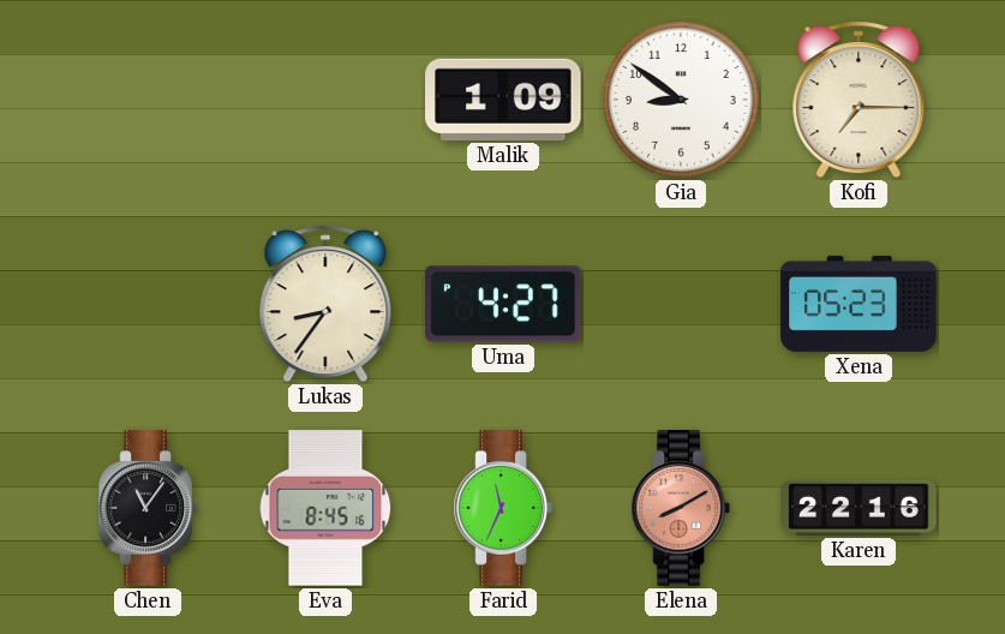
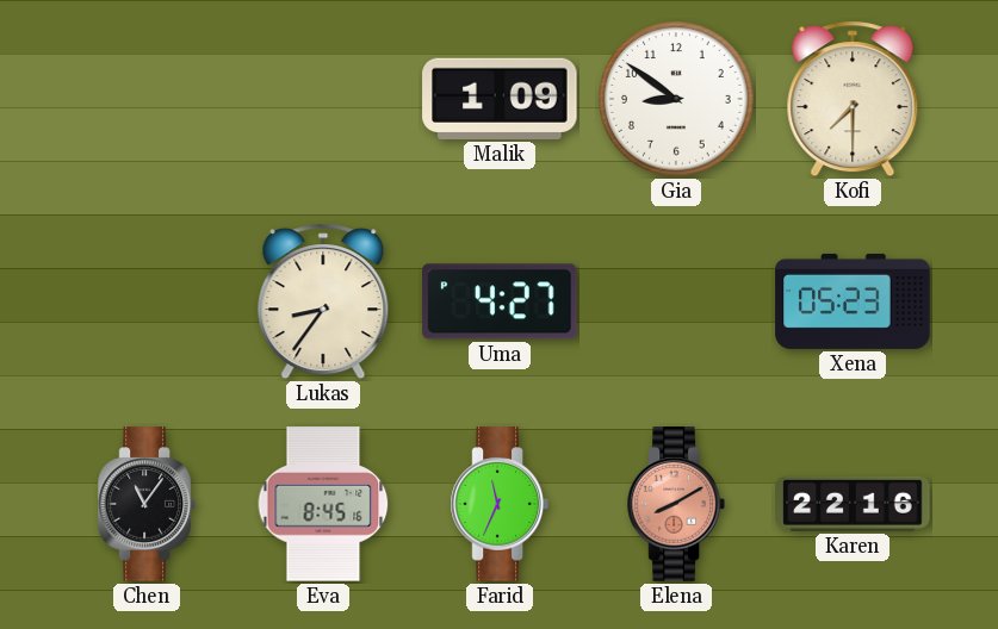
Kofi: 7:15 -> 7:30
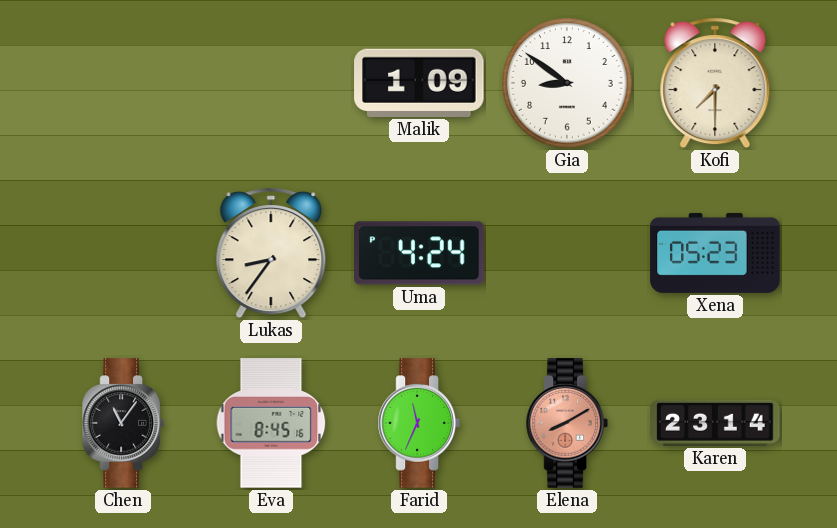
Uma: 4:27 -> 4:24
Karen: 22:16 -> 23:14
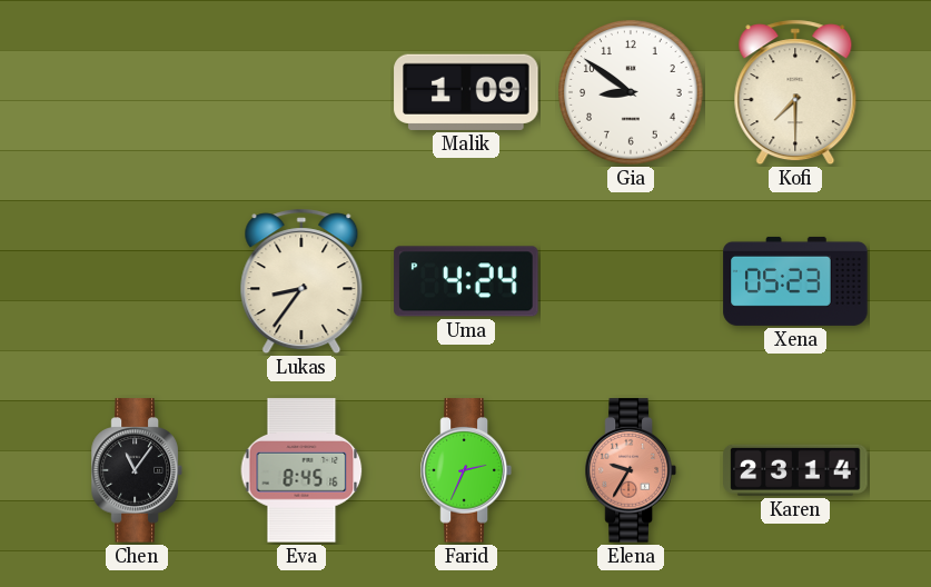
Farid: 11:34 -> 2:34
Elena: 8:10 -> 9:35
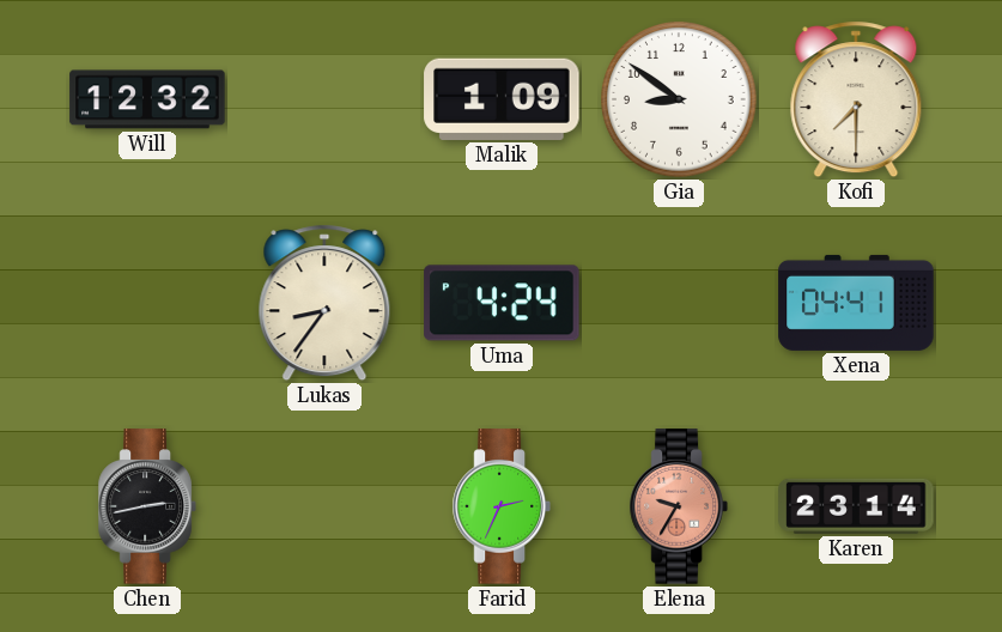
Will: none -> 12:32
Xena: 05:23 -> 04:41
Chen: 11:06 -> 2:43
Eva: 8:45 -> none
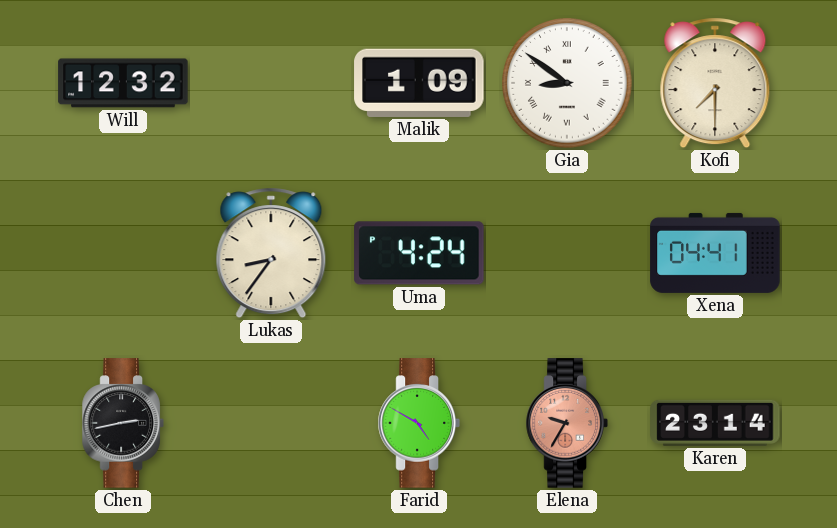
Gia numerals: Arabic -> Roman
Farid: 2:34 -> 4:50
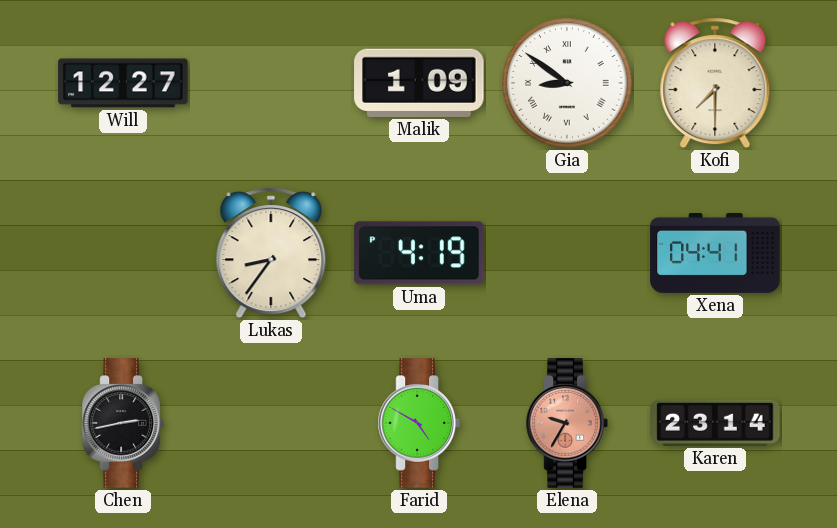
Will: 12:32 -> 12:27
Uma: 4:24 -> 4:19
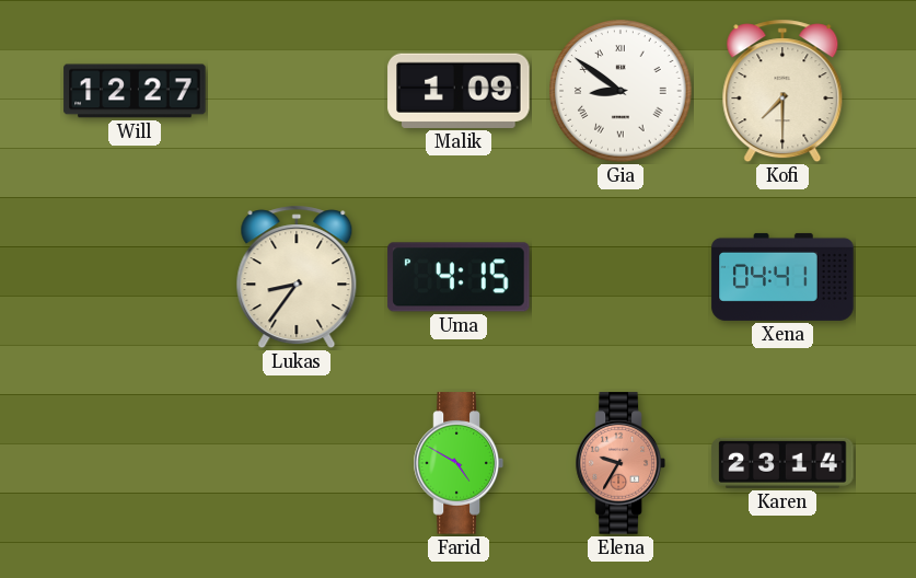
Uma: 4:19 -> 4:15
Chen: 2:43 -> none
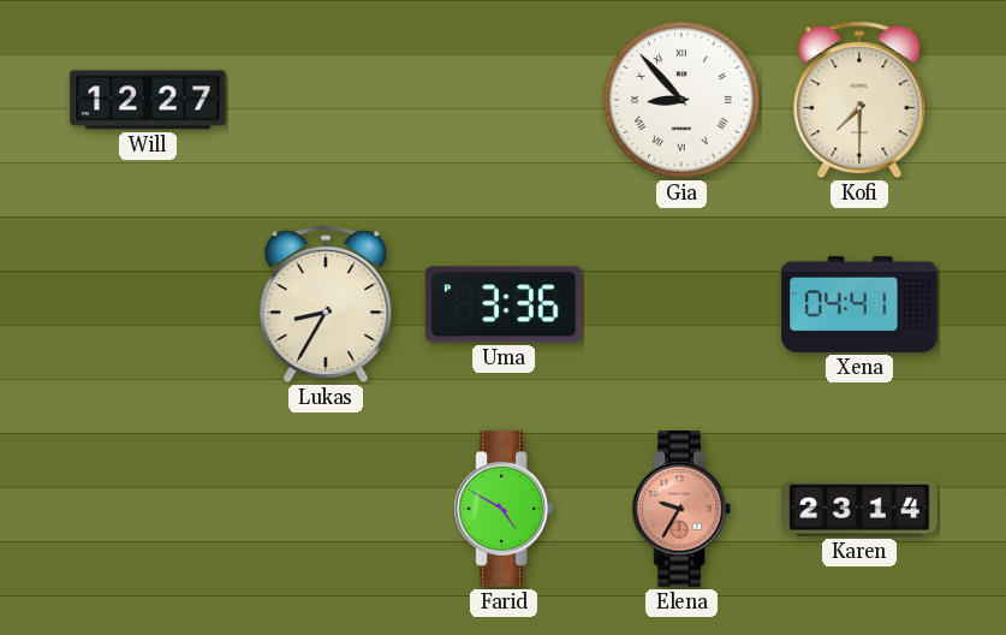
Malik: 1:09 -> none
Gia: 8:51 -> 8:53
Lukas: 8:36 -> 8:35
Uma: 4:15 -> 3:36
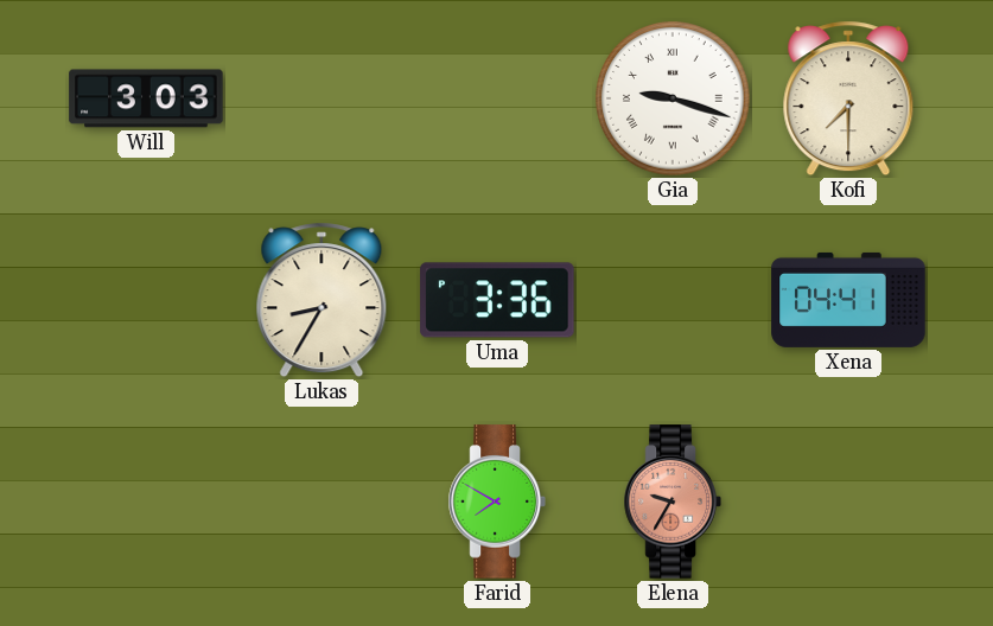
Will: 12:27 -> 3:03
Gia: 8:53 -> 9:18
Farid: 4:50 -> 7:50
Karen: 23:14 -> none
